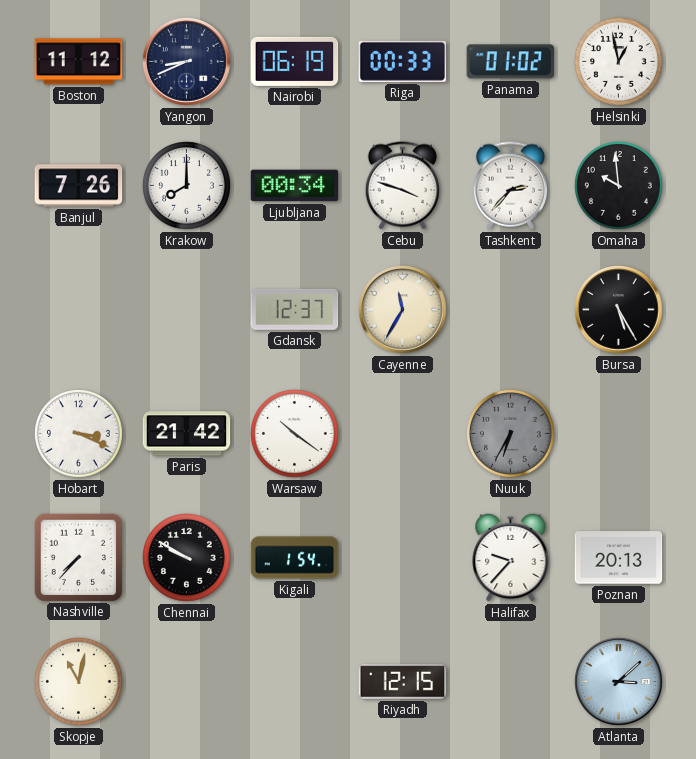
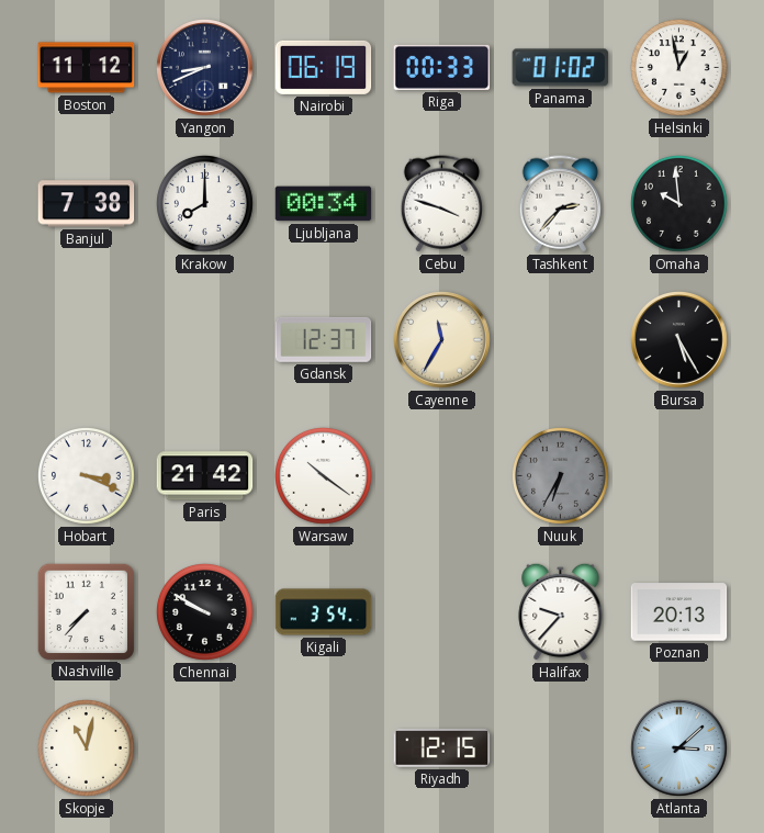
Banjul: 7:26 -> 7:38
Kigali: 1:54 -> 3:54
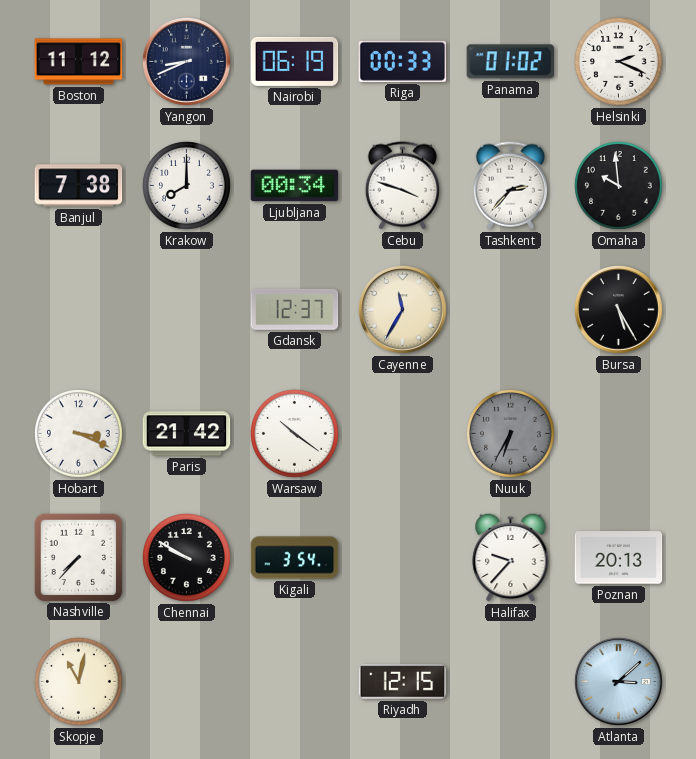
Helsinki: 12:58 -> 2:19
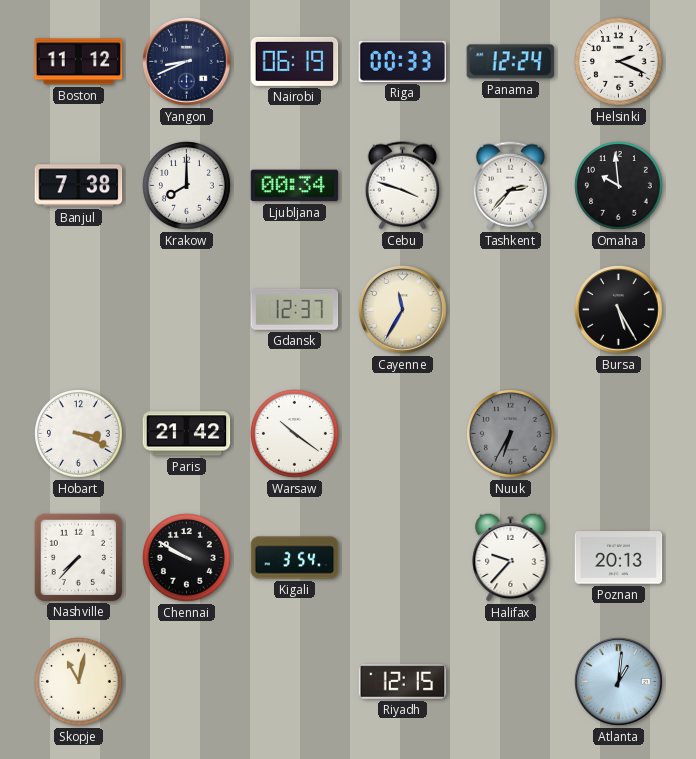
Panama: 01:02 -> 12:24
Atlanta: 3:08 -> 1:01
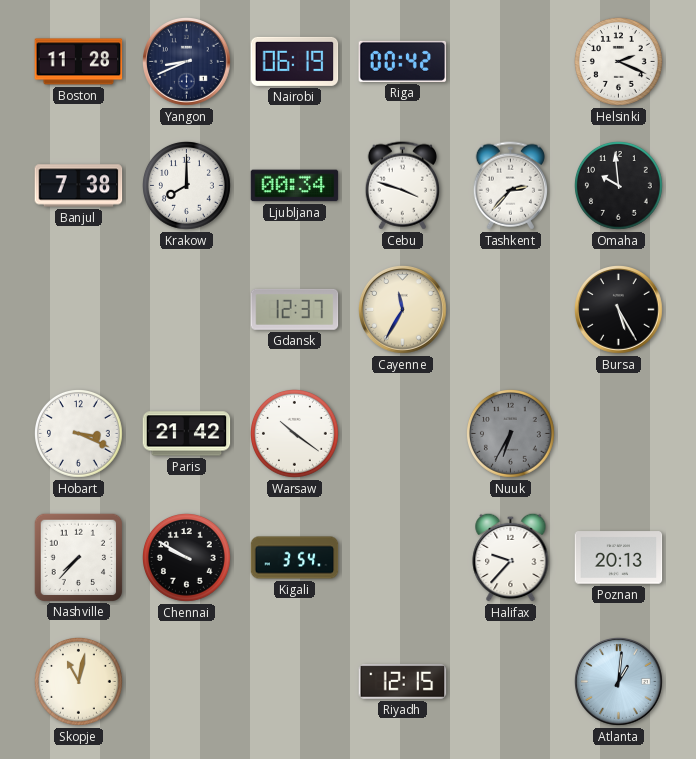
Boston: 11:12 -> 11:28
Riga: 00:33 -> 00:42
Panama: 12:24 -> none
